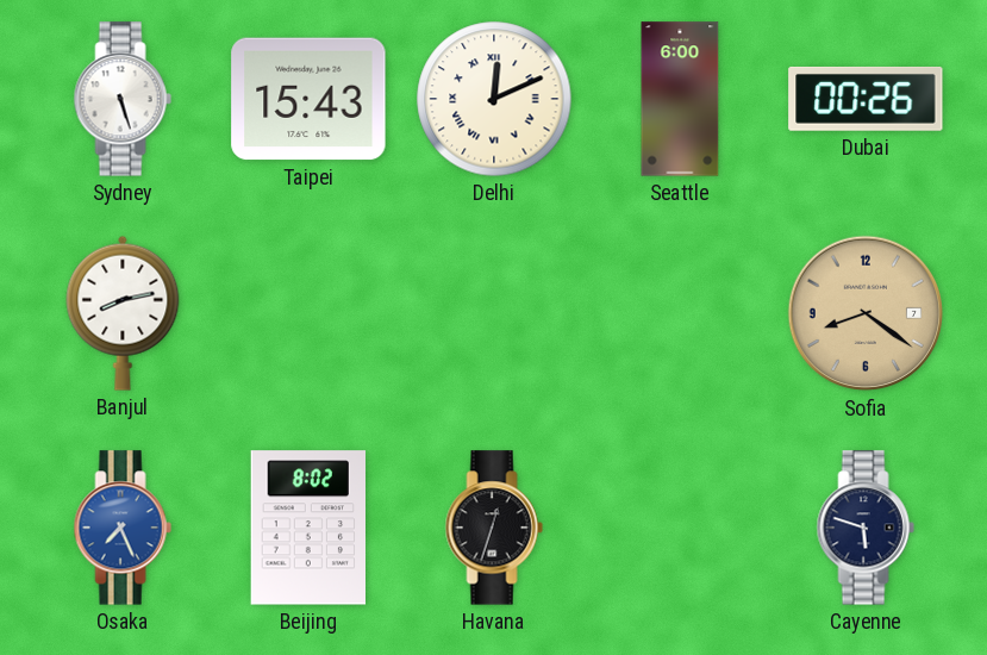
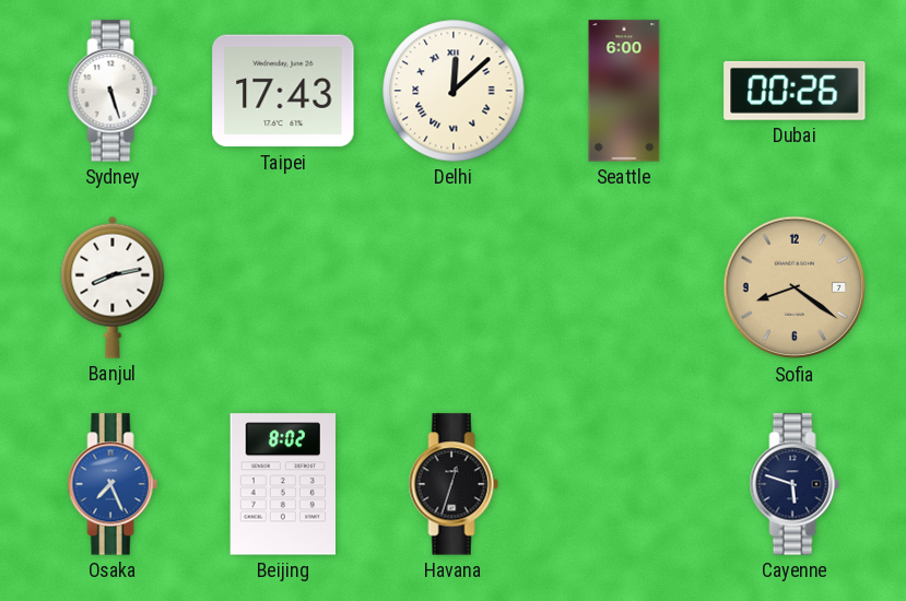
Taipei: 15:43 -> 17:43
Delhi: 12:11 -> 12:08
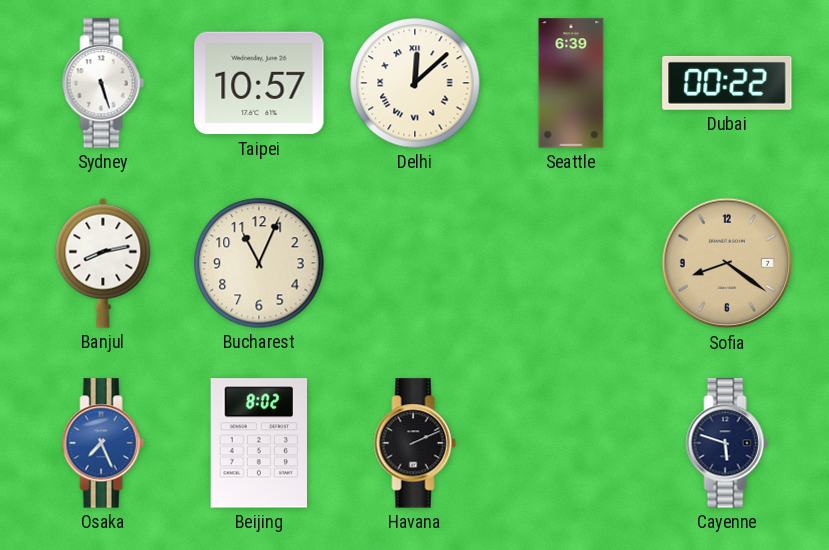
Taipei: 17:43 -> 10:57
Seattle: 6:00 -> 6:39
Dubai: 00:26 -> 00:22
Bucharest: none -> 11:04
Havana: 12:33 -> 2:11
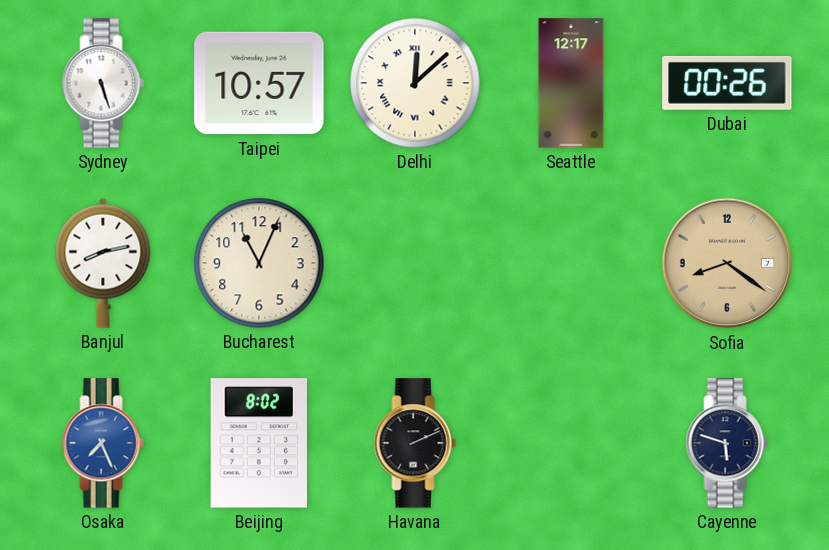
Seattle: 6:39 -> 12:17
Dubai: 00:22 -> 00:26
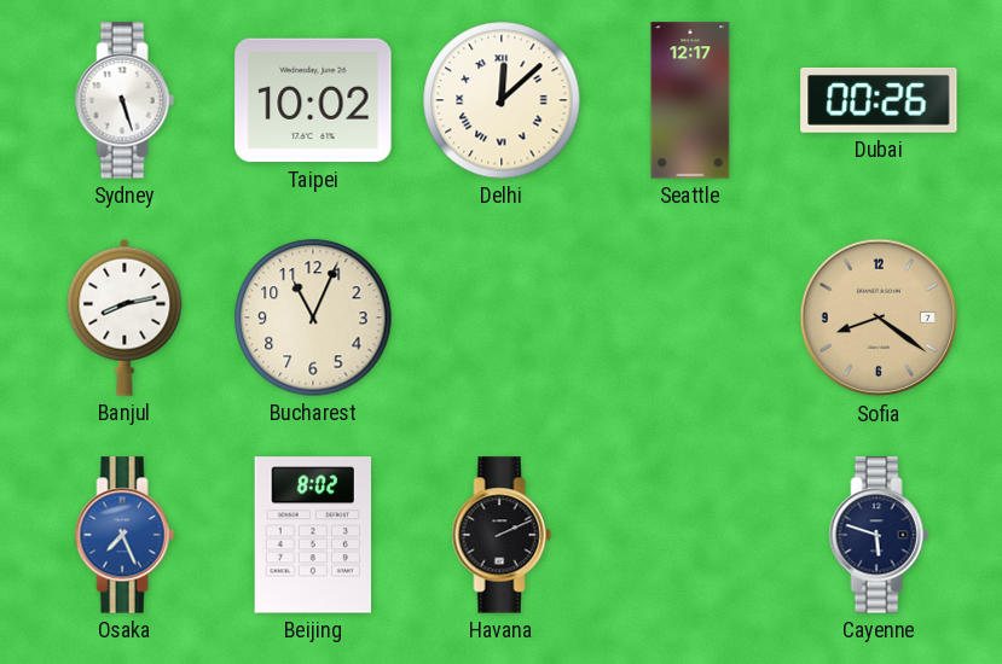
Taipei: 10:57 -> 10:02
